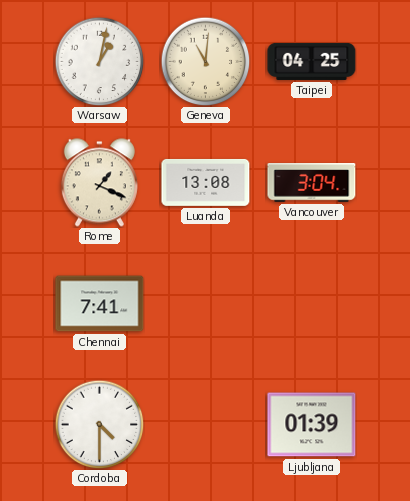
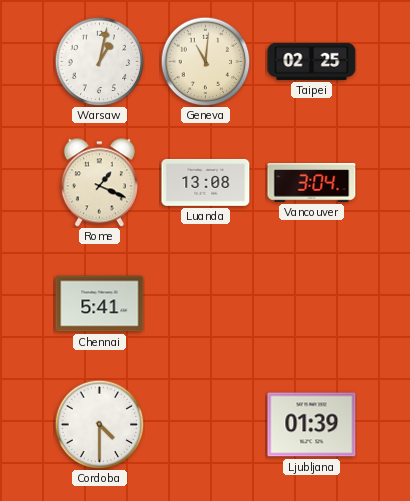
Taipei: 04:25 -> 02:25
Chennai: 7:41 -> 5:41
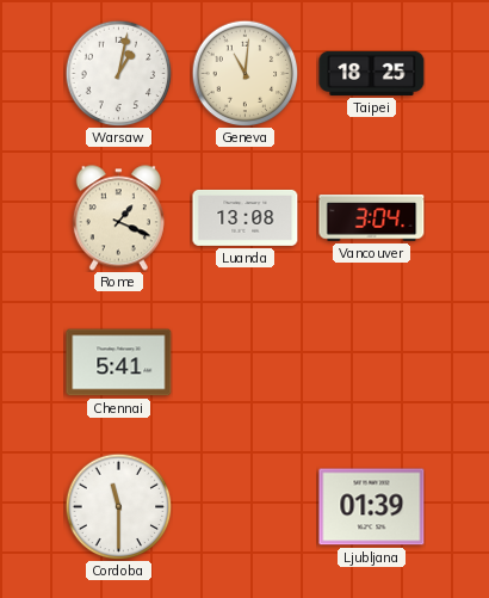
Taipei: 02:25 -> 18:25
Cordoba: 4:30 -> 11:30
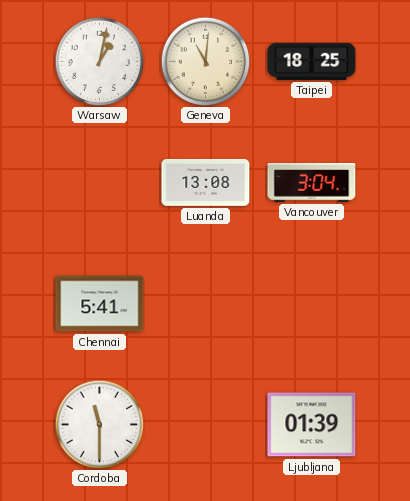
Rome: 1:19 -> none
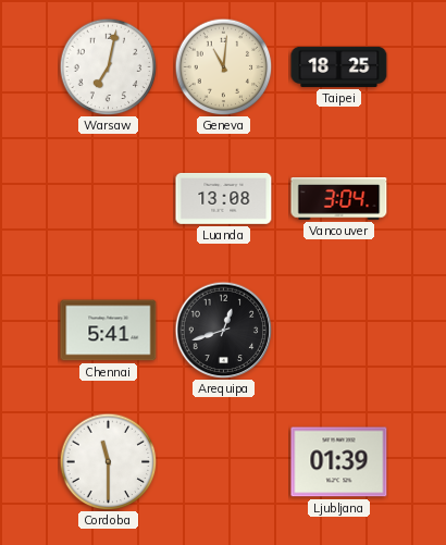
Warsaw: 1:02 -> 7:02
Arequipa: none -> 12:42
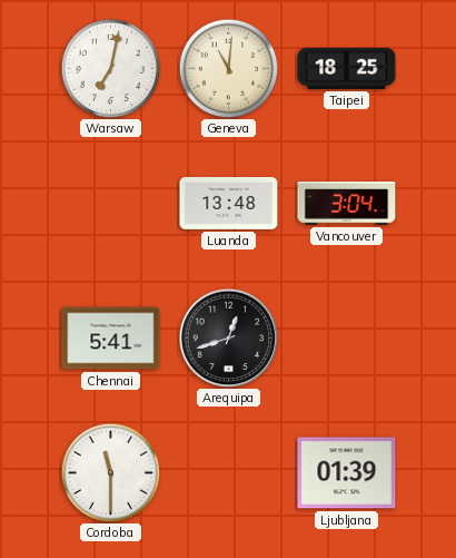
Luanda: 13:08 -> 13:48
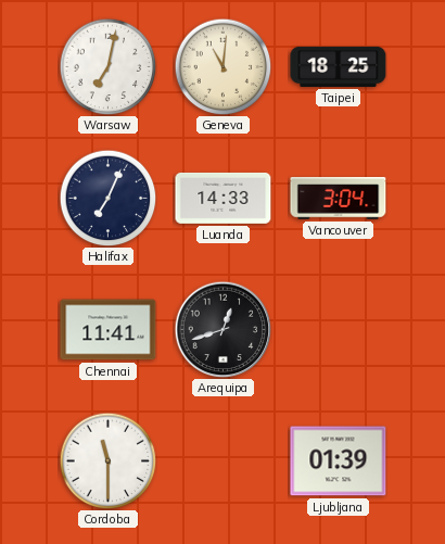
Halifax: none -> 7:04
Luanda: 13:48 -> 14:33
Chennai: 5:41 -> 11:41
